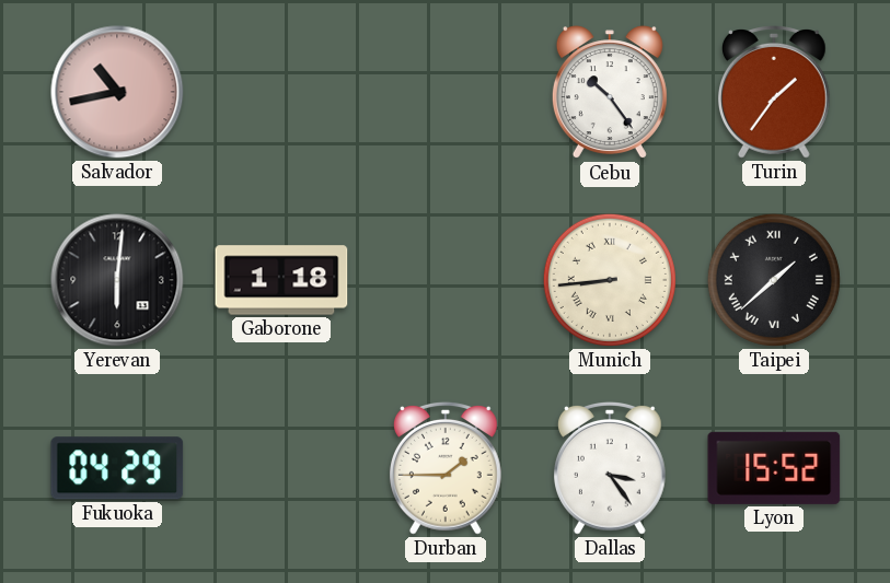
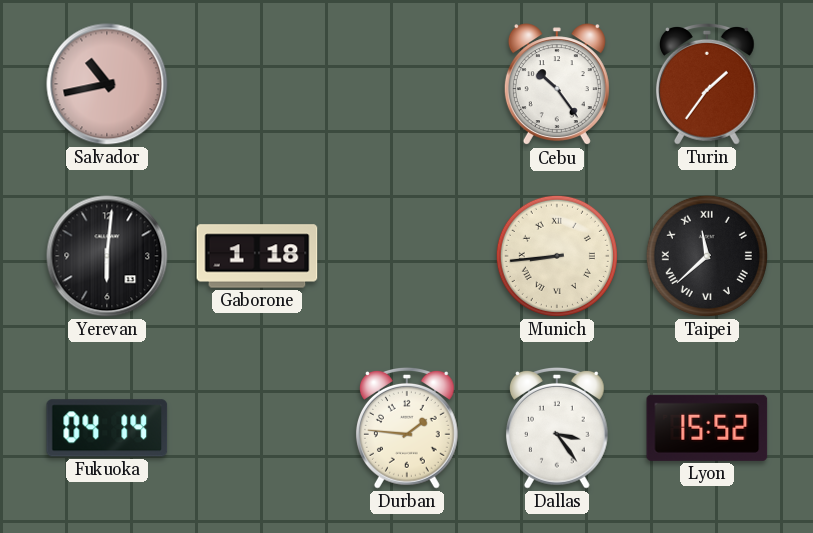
Taipei: 1:38 -> 11:38
Fukuoka: 04:29 -> 04:14
Durban: 1:45 -> 1:46
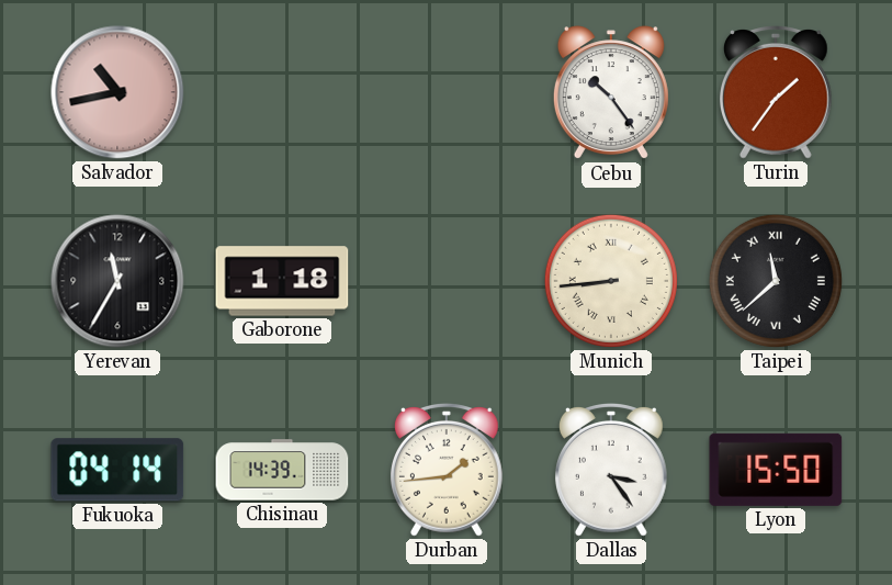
Yerevan: 6:01 -> 11:35
Chisinau: none -> 14:39
Durban: 1:46 -> 1:44
Lyon: 15:52 -> 15:50
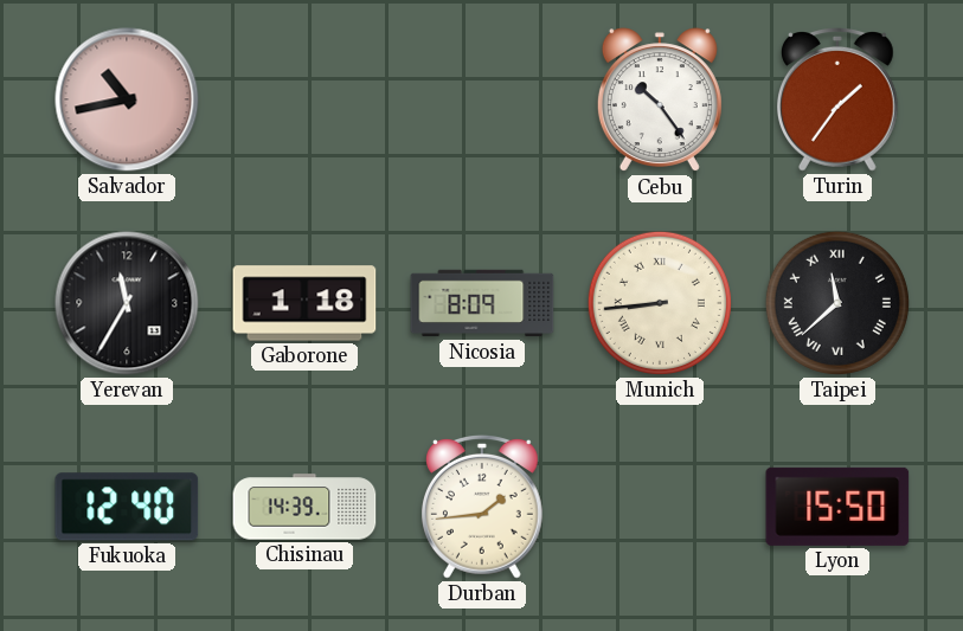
Nicosia: none -> 8:09
Fukuoka: 04:14 -> 12:40
Dallas: 3:24 -> none
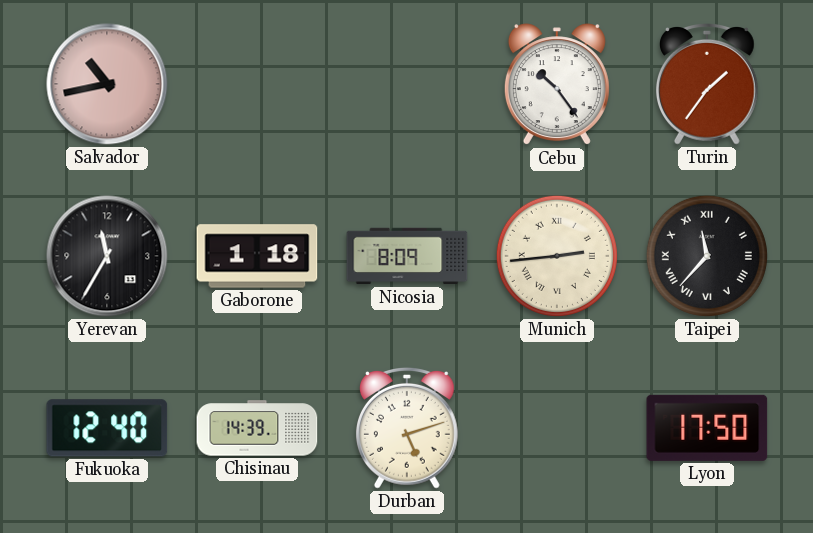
Munich: 8:44 -> 2:44
Taipei: 11:38 -> 11:37
Durban: 1:44 -> 5:12
Lyon: 15:50 -> 17:50
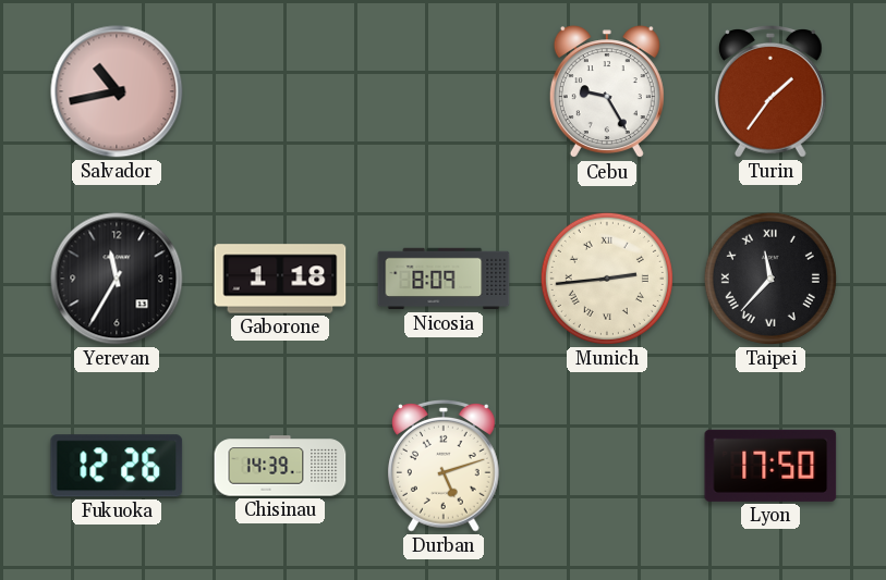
Cebu: 10:24 -> 9:25
Fukuoka: 12:40 -> 12:26
